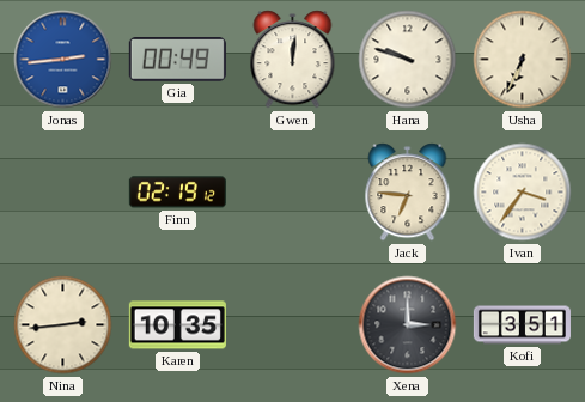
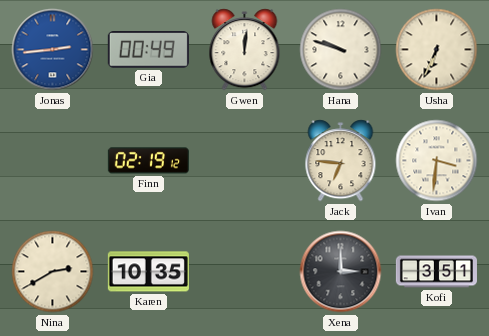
Ivan: 3:36 -> 3:31
Nina: 2:44 -> 2:40
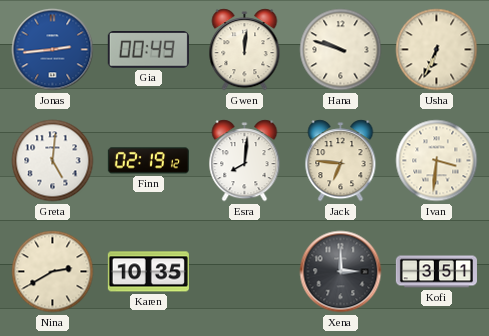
Greta: none -> 5:01
Esra: none -> 8:01
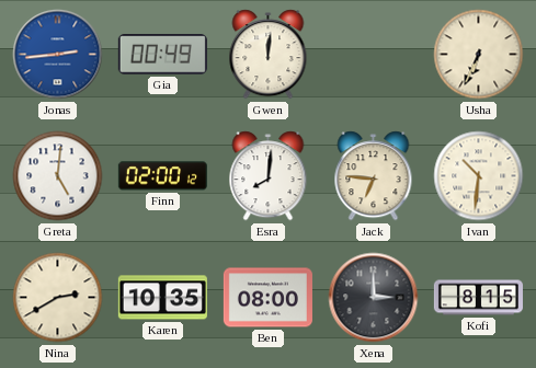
Hana: 9:48 -> none
Finn: 02:19 -> 02:00
Ivan: 3:31 -> 10:31
Ben: none -> 08:00
Kofi: 3:51 -> 8:15
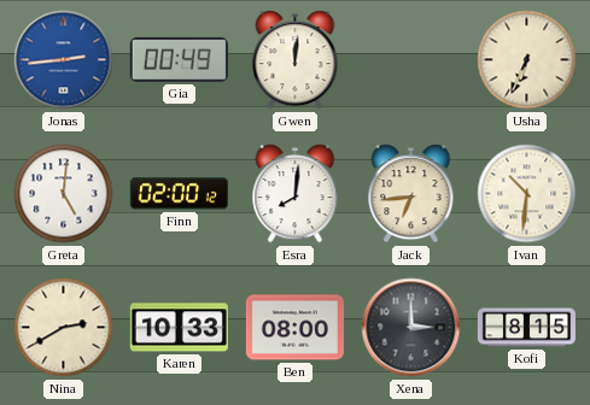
Jack: 6:46 -> 6:44
Karen: 10:35 -> 10:33
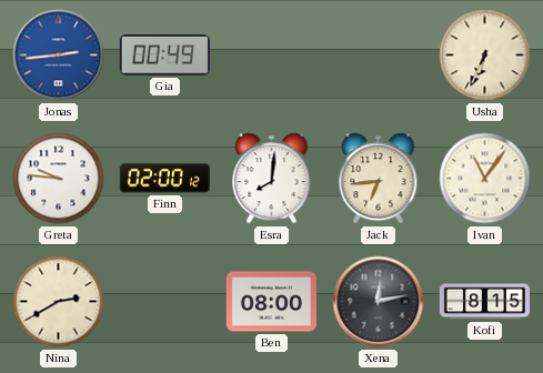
Gwen: 12:01 -> none
Greta: 5:01 -> 9:46
Ivan: 10:31 -> 11:06
Karen: 10:33 -> none
Xena: 3:00 -> 12:13
